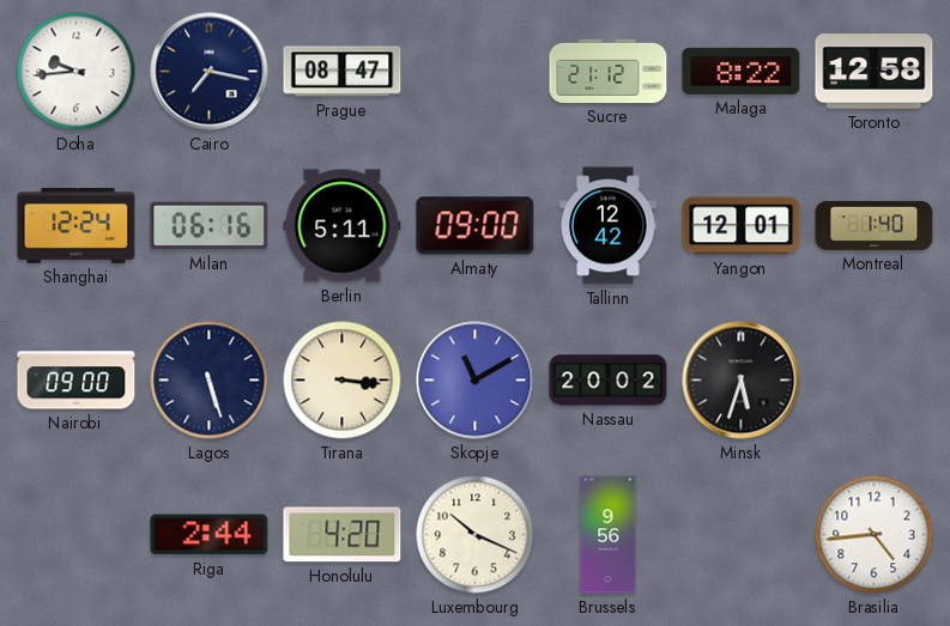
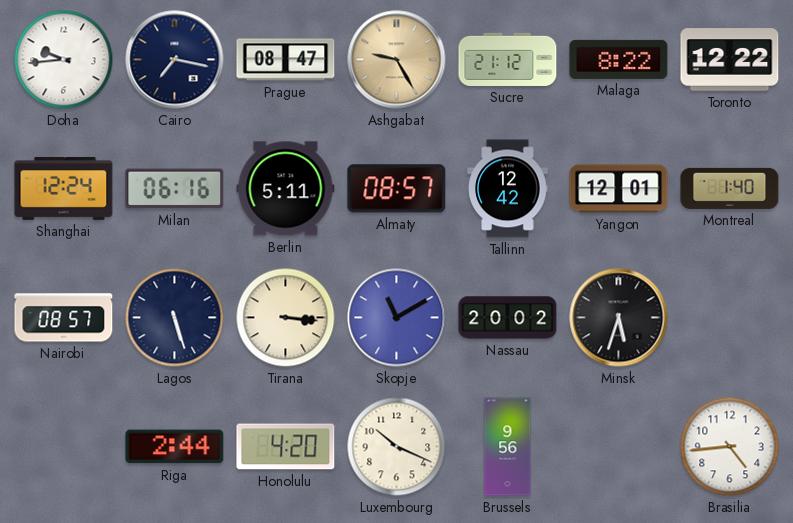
Ashgabat: none -> 9:25
Toronto: 12:58 -> 12:22
Almaty: 09:00 -> 08:57
Nairobi: 09:00 -> 08:57
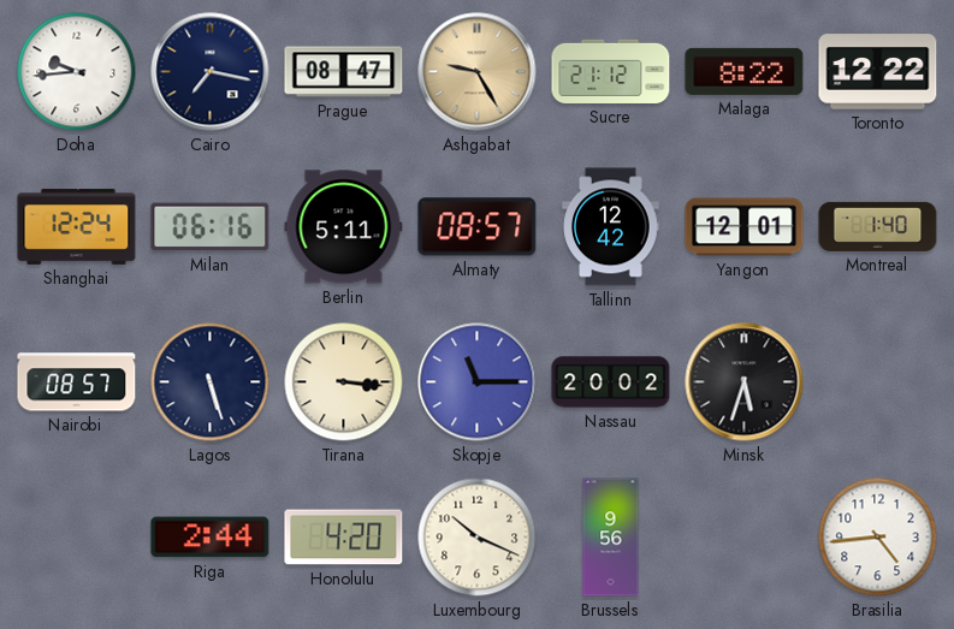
Skopje: 11:10 -> 11:15
